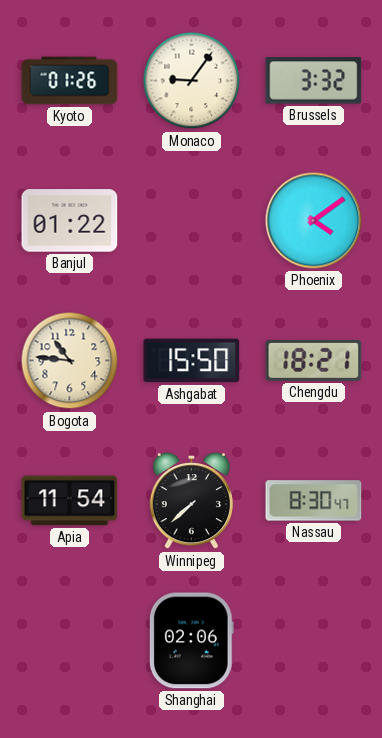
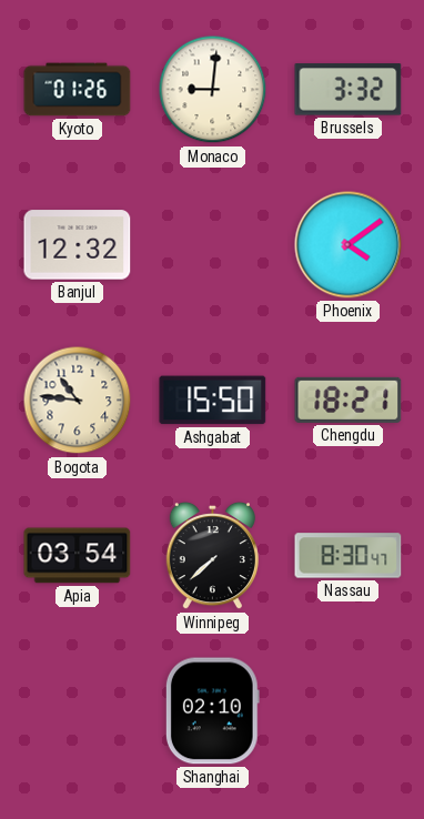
Monaco: 9:06 -> 9:01
Banjul: 01:22 -> 12:32
Apia: 11:54 -> 03:54
Shanghai: 02:06 -> 02:10
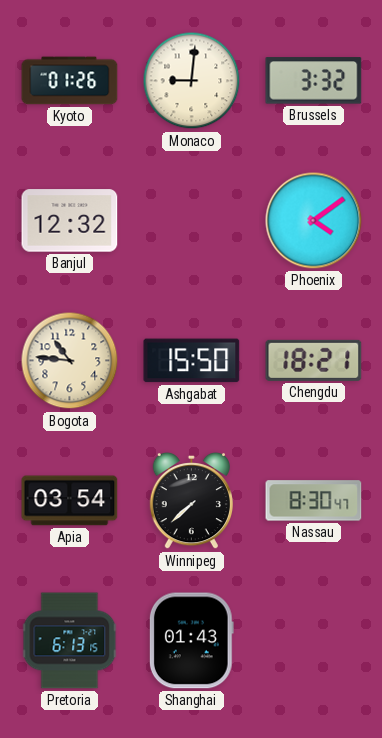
Pretoria: none -> 6:13
Shanghai: 02:10 -> 01:43
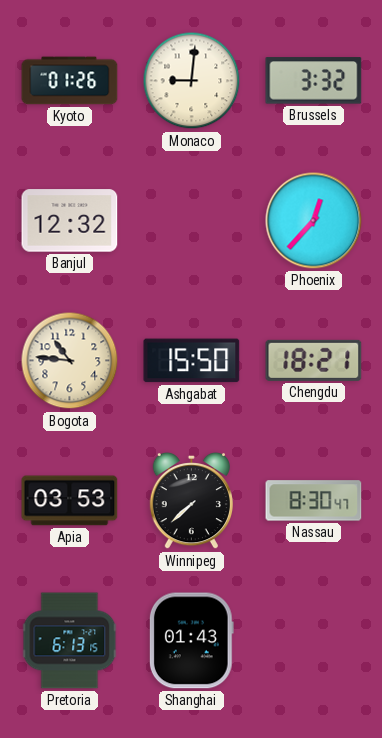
Phoenix: 4:09 -> 12:37
Apia: 03:54 -> 03:53
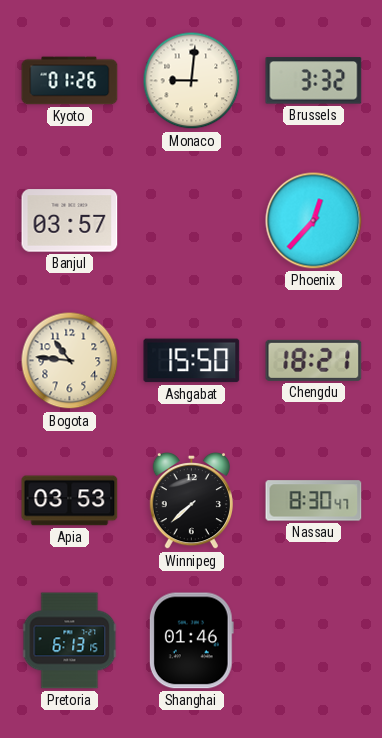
Banjul: 12:32 -> 03:57
Shanghai: 01:43 -> 01:46
